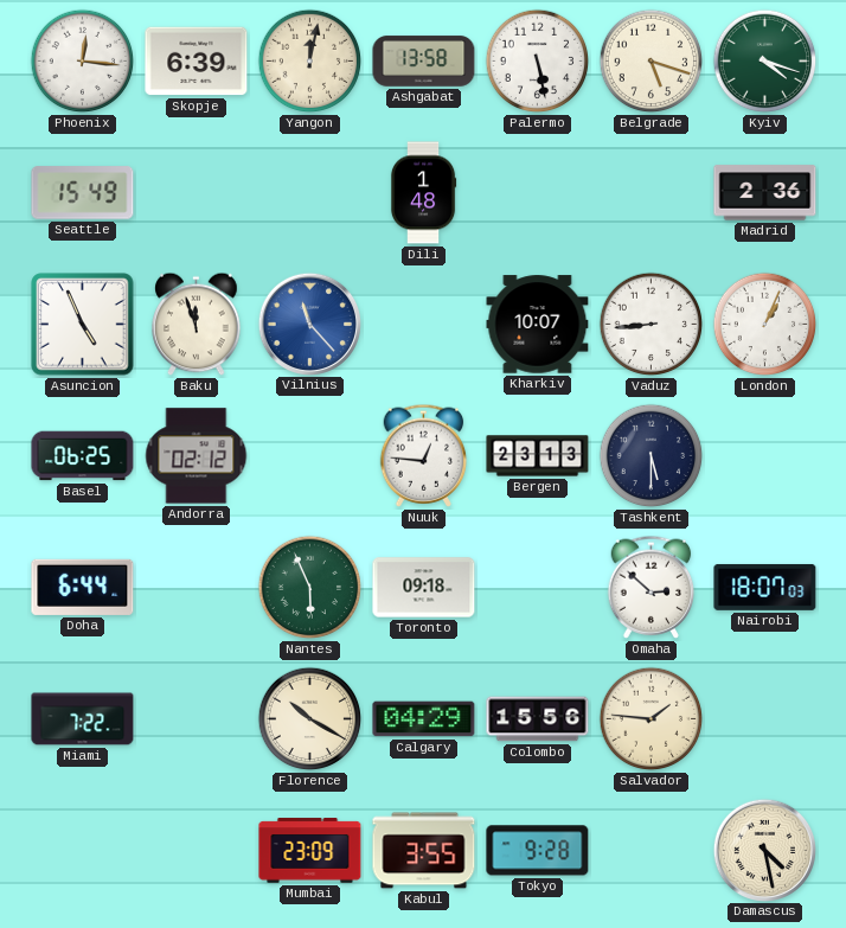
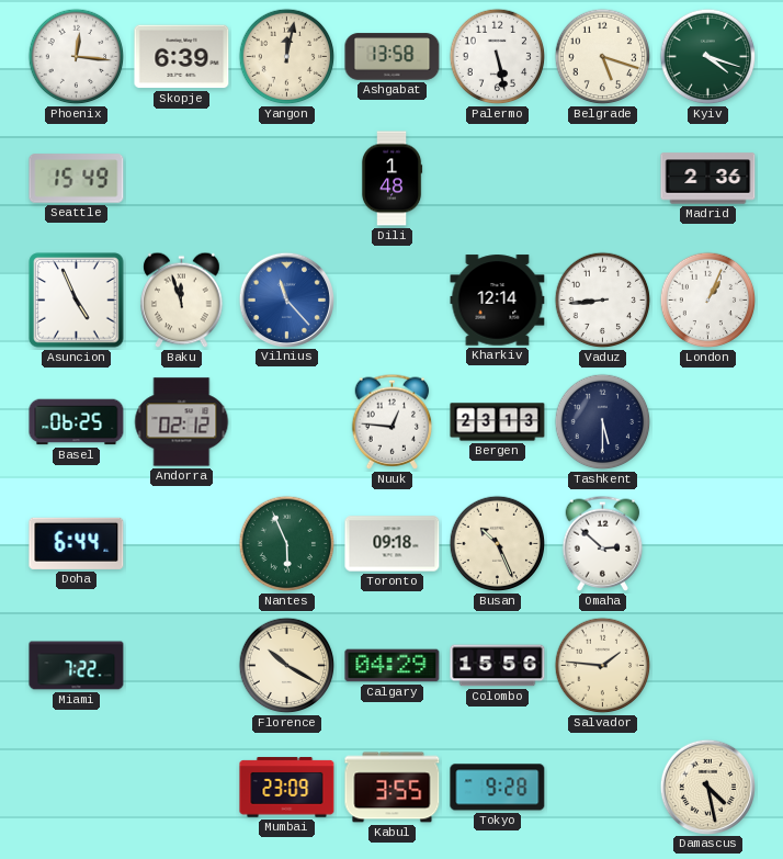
Kharkiv: 10:07 -> 12:14
Busan: none -> 10:26
Nairobi: 18:07 -> none
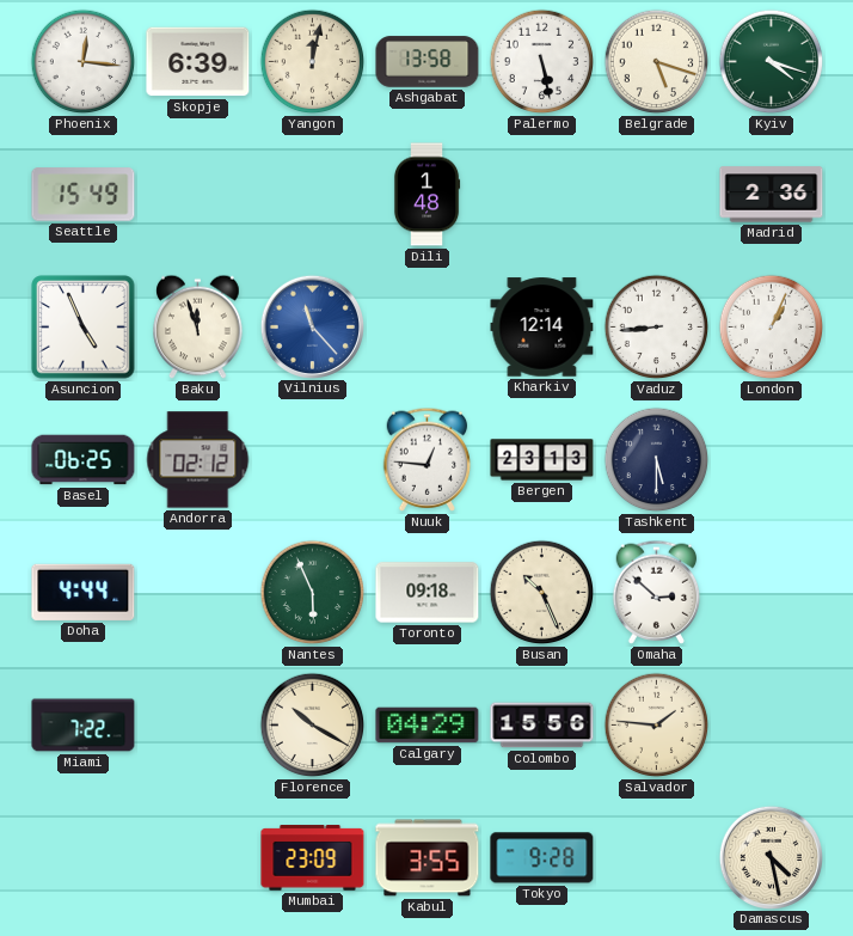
Doha: 6:44 -> 4:44
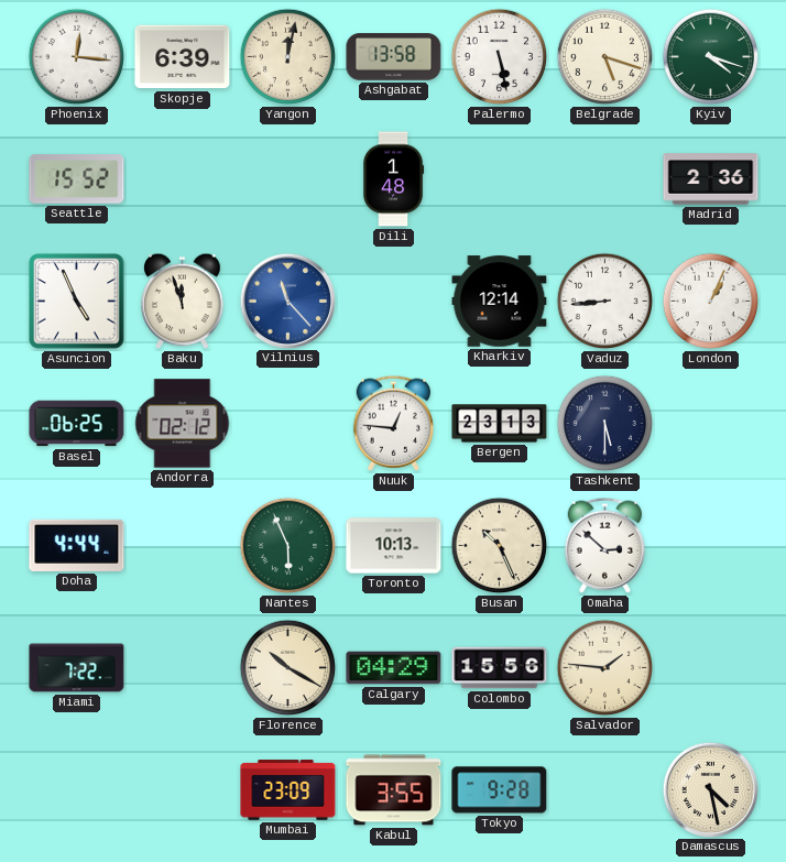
Seattle: 15:49 -> 15:52
Toronto: 09:18 -> 10:13
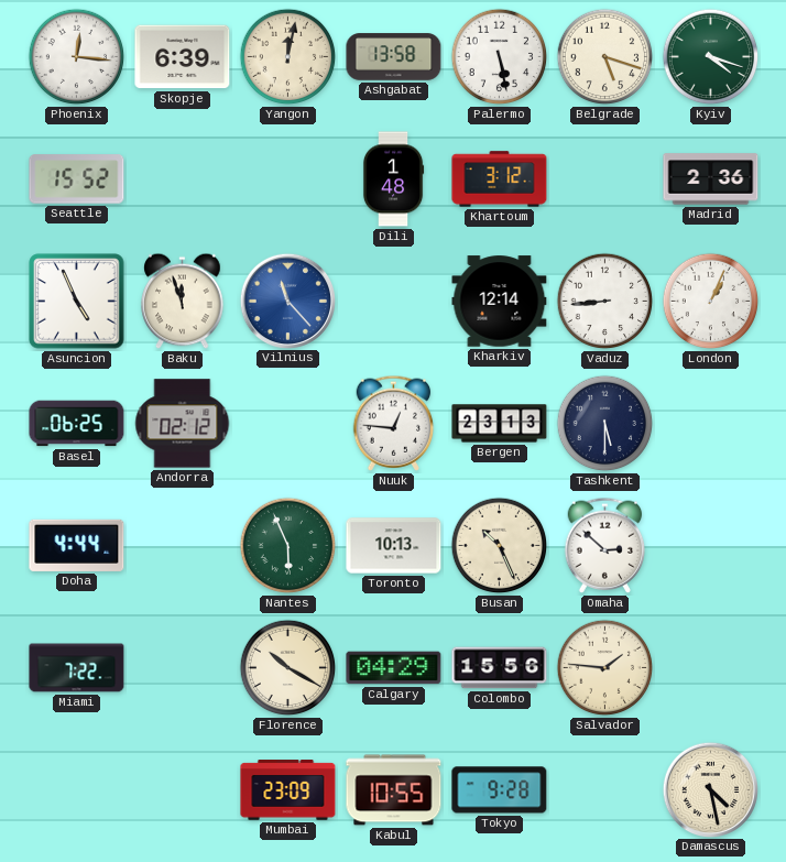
Khartoum: none -> 3:12
Kabul: 3:55 -> 10:55
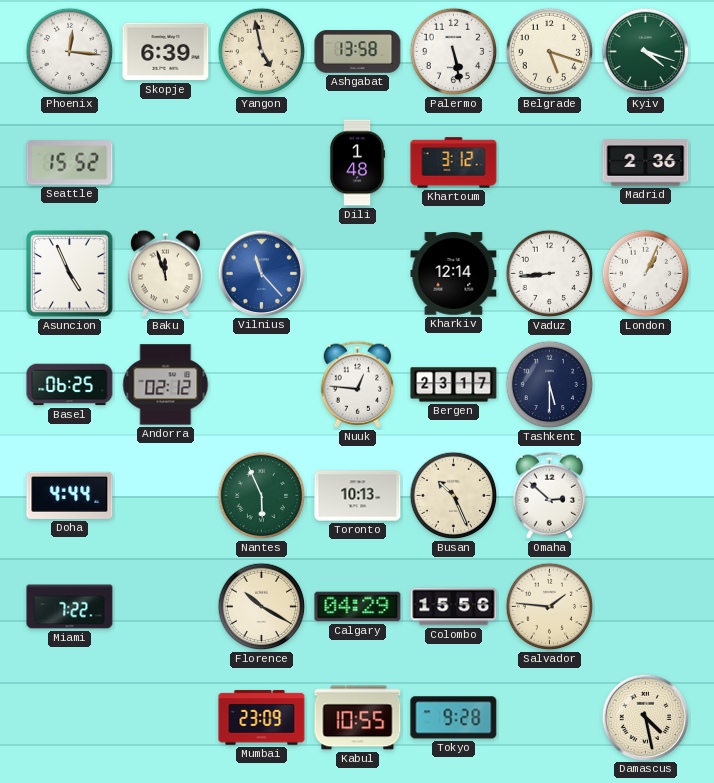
Yangon: 12:02 -> 4:58
Bergen: 23:13 -> 23:17
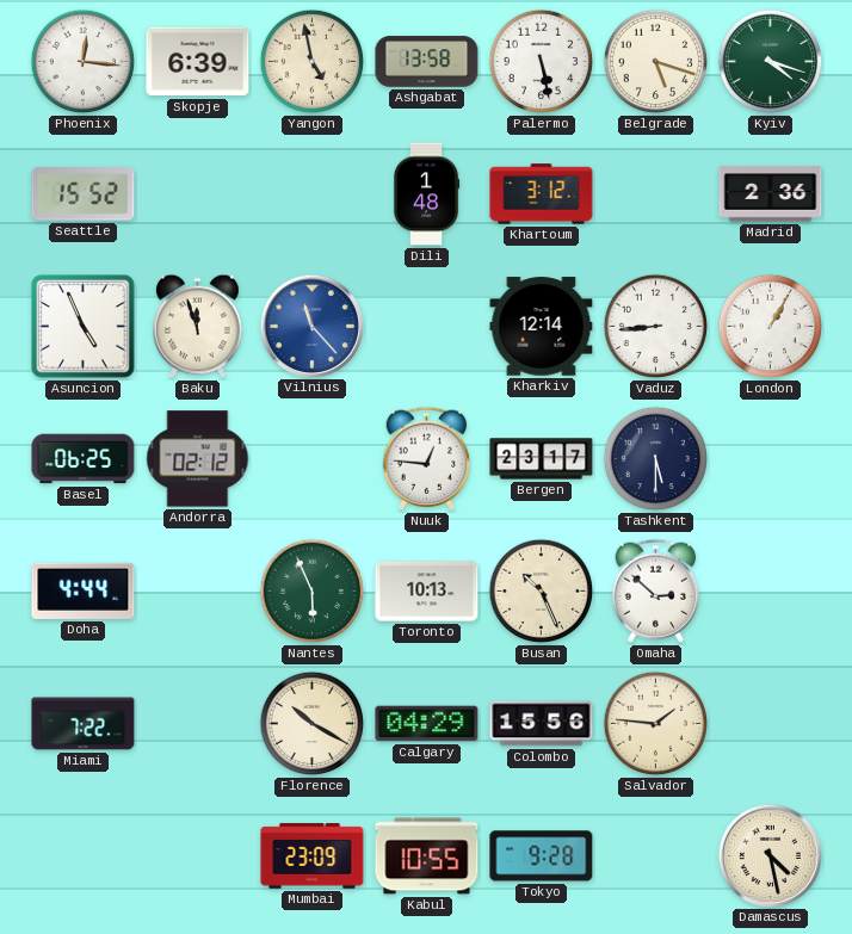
London: 1:04 -> 1:05
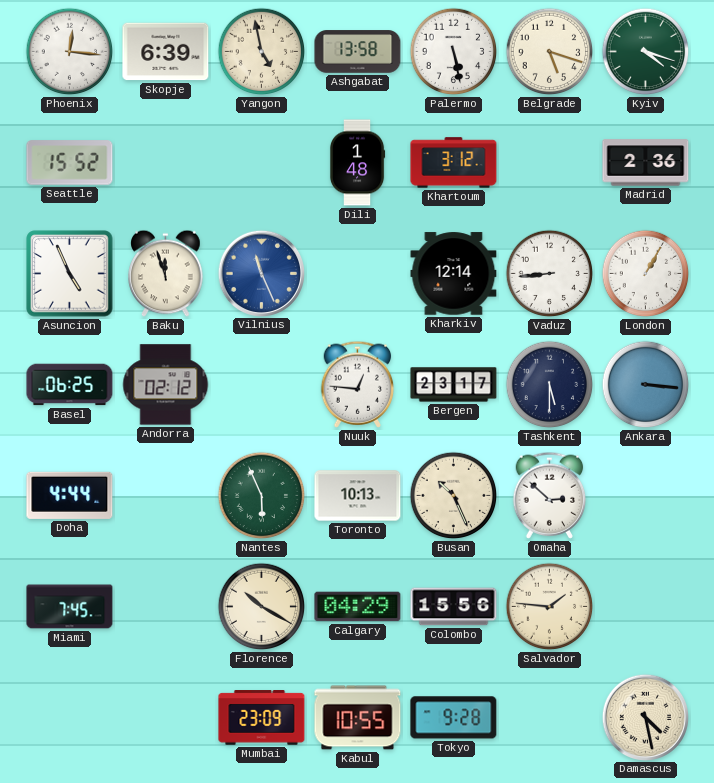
Vilnius: 11:23 -> 11:26
Ankara: none -> 3:16
Miami: 7:22 -> 7:45
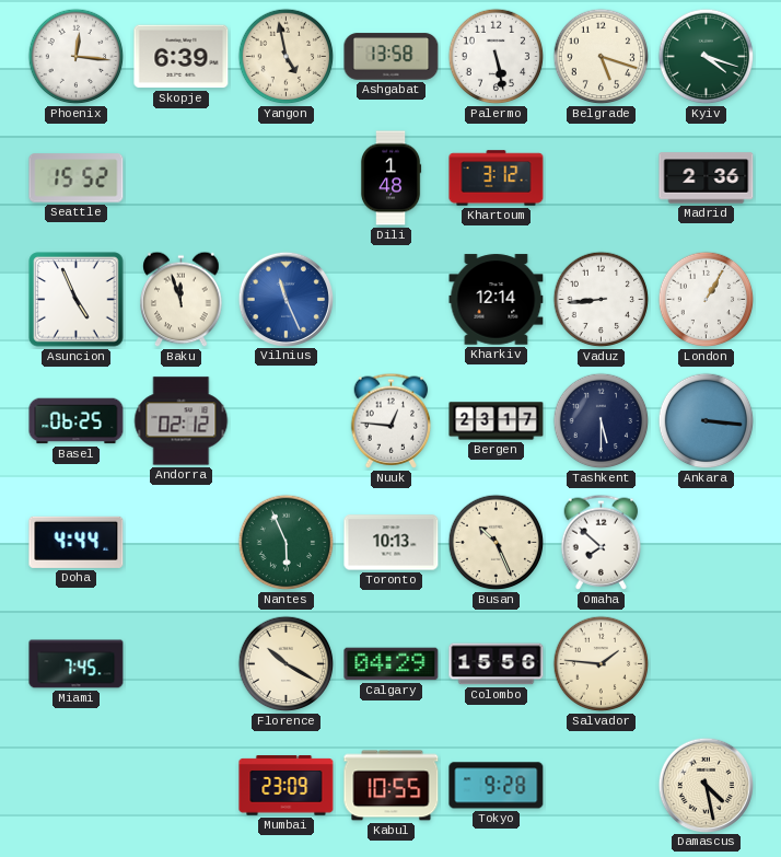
Omaha: 2:52 -> 7:52
